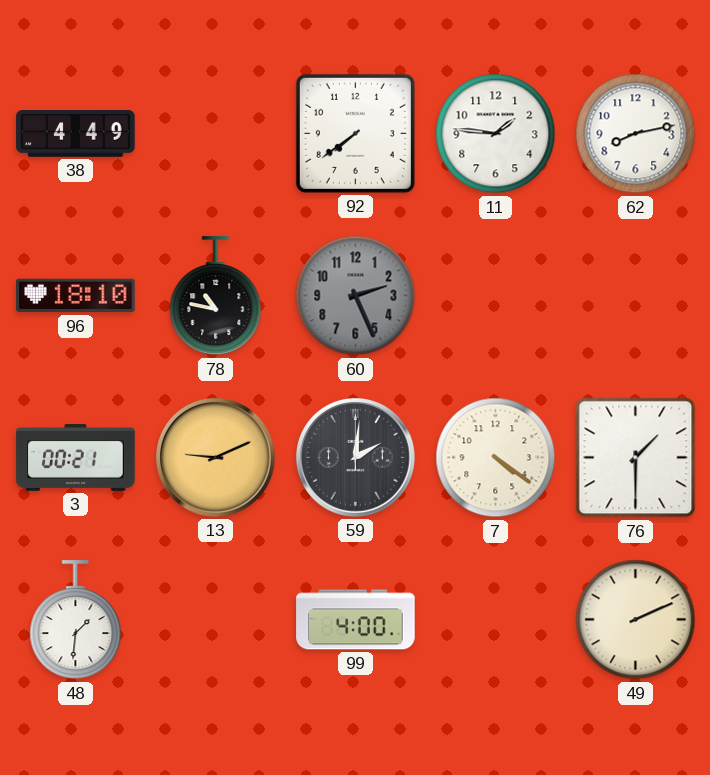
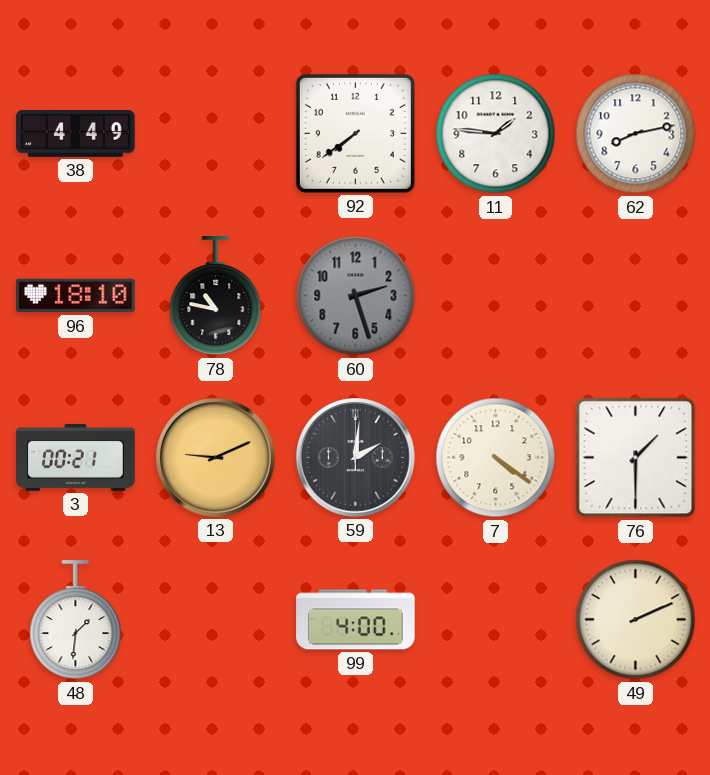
60: 2:26 -> 2:27
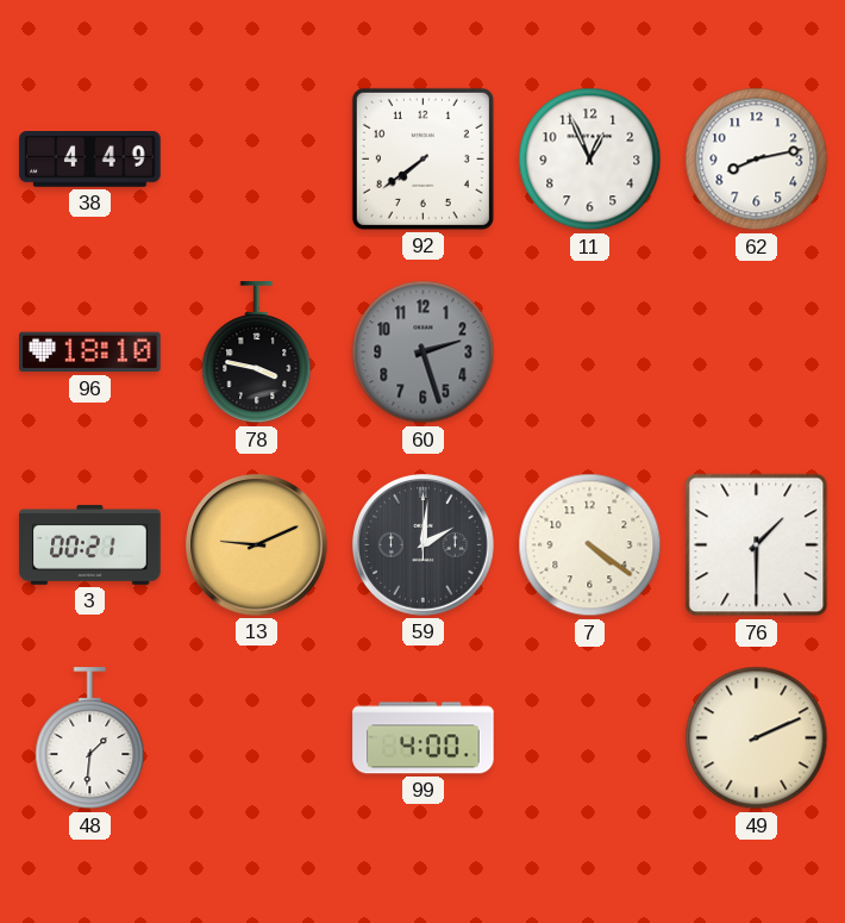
11: 1:46 -> 12:56
78: 10:47 -> 3:47
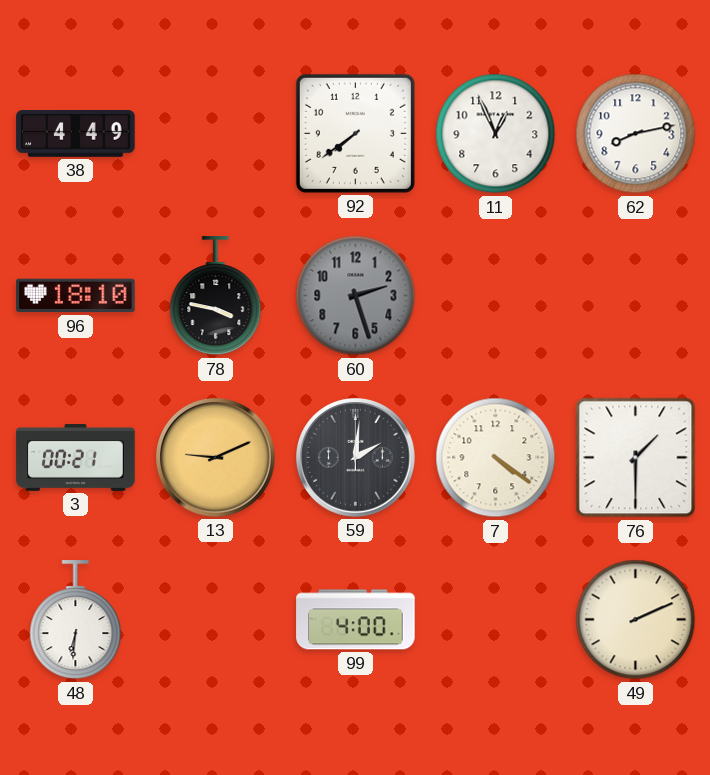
48: 1:31 -> 6:31
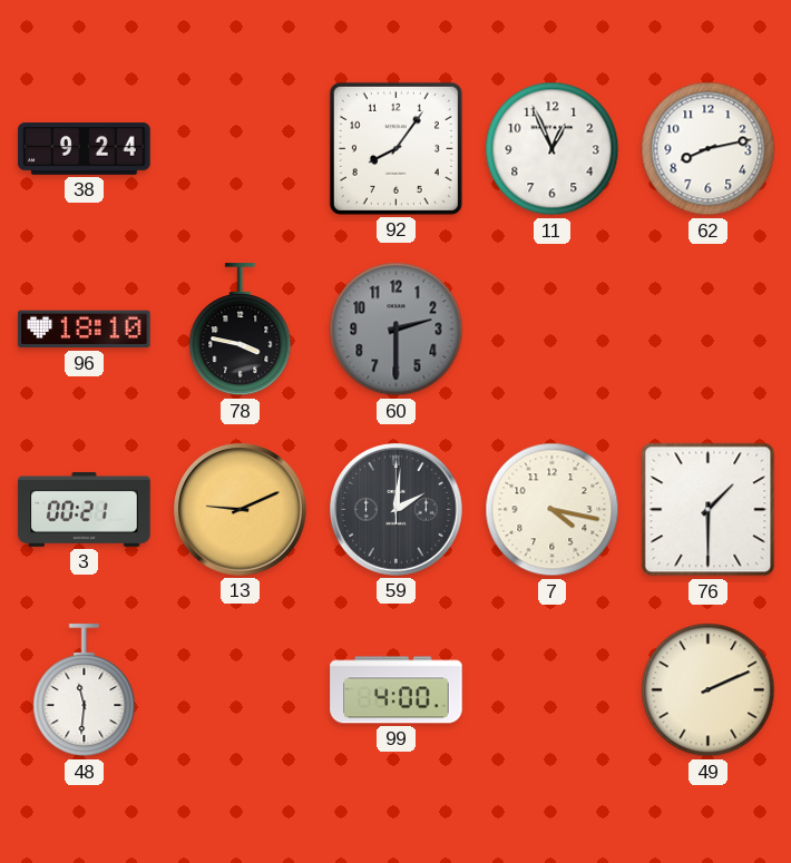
38: 4:49 -> 9:24
92: 7:39 -> 8:06
60: 2:27 -> 2:30
7: 4:21 -> 4:17
48: 6:31 -> 11:31
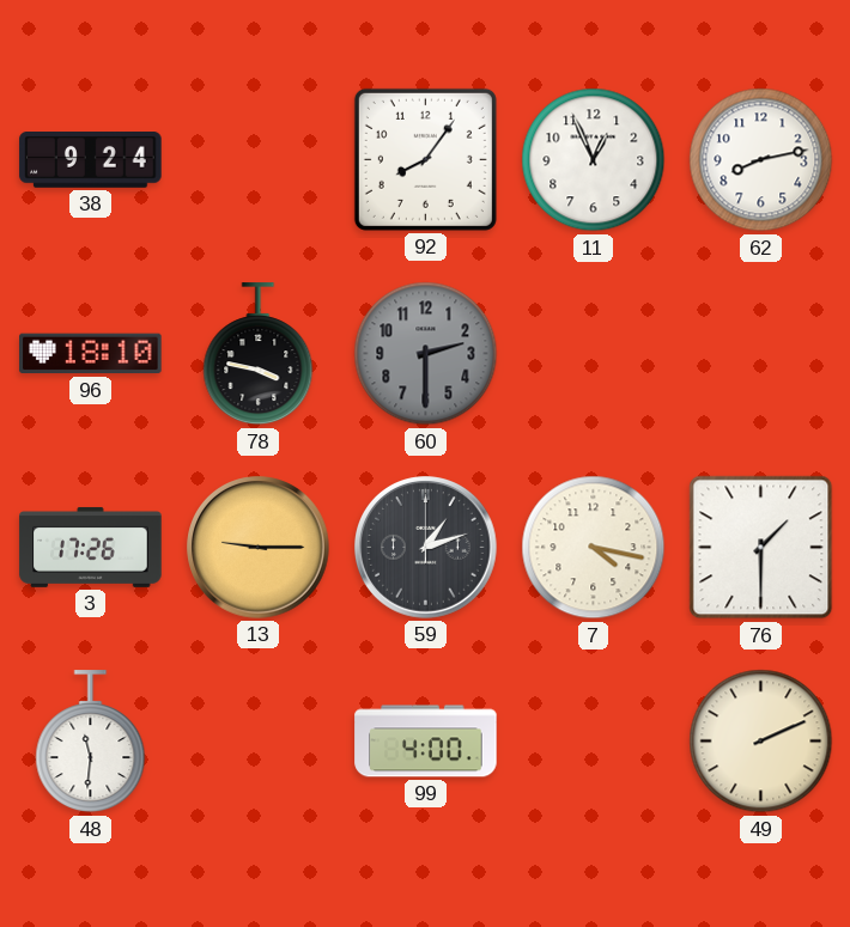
3: 00:21 -> 17:26
13: 9:11 -> 9:15
59: 2:01 -> 1:12
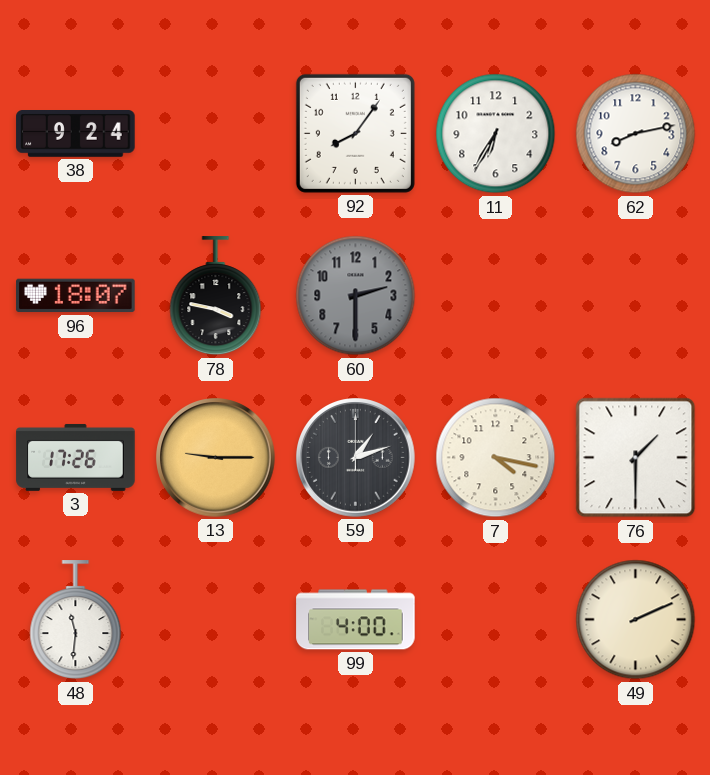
11: 12:56 -> 6:35
96: 18:10 -> 18:07
